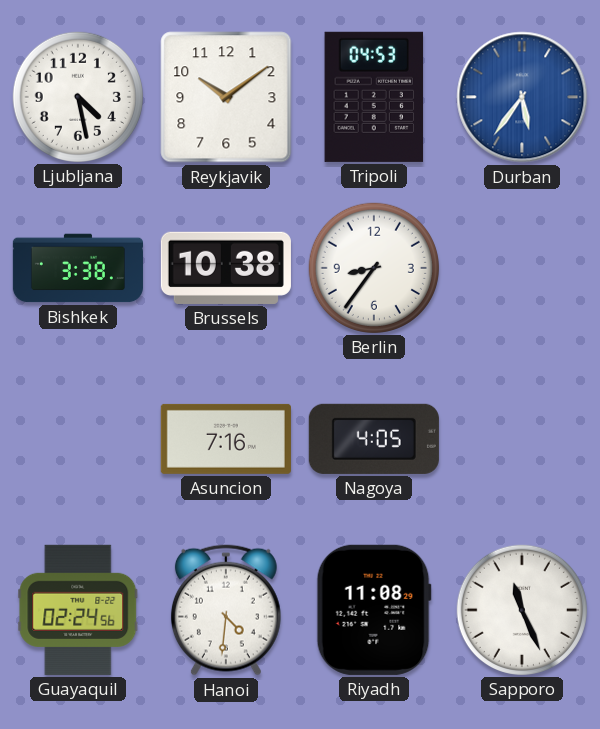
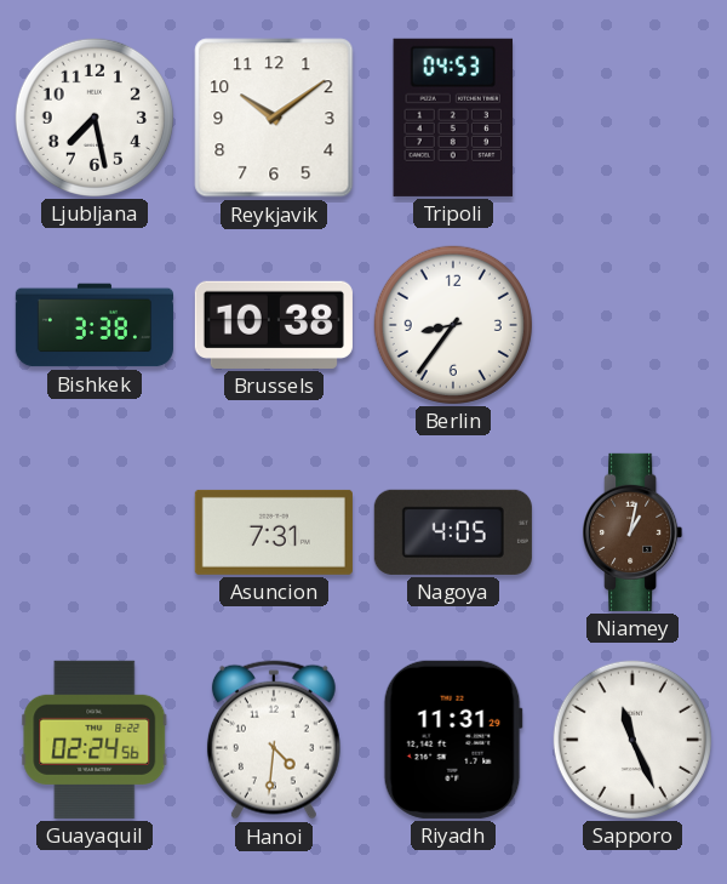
Ljubljana: 4:28 -> 7:28
Durban: 5:36 -> none
Asuncion: 7:16 -> 7:31
Niamey: none -> 1:02
Riyadh: 11:08 -> 11:31
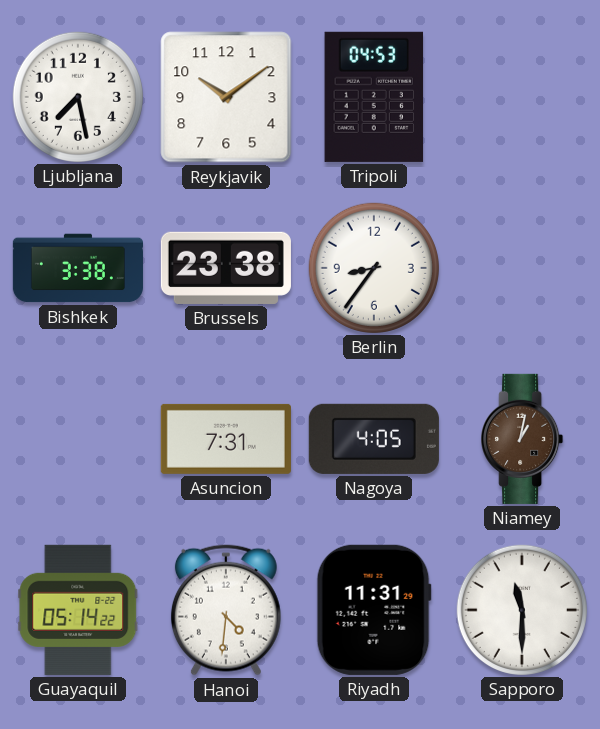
Brussels: 10:38 -> 23:38
Guayaquil: 02:24 -> 05:14
Sapporo: 11:26 -> 11:30
